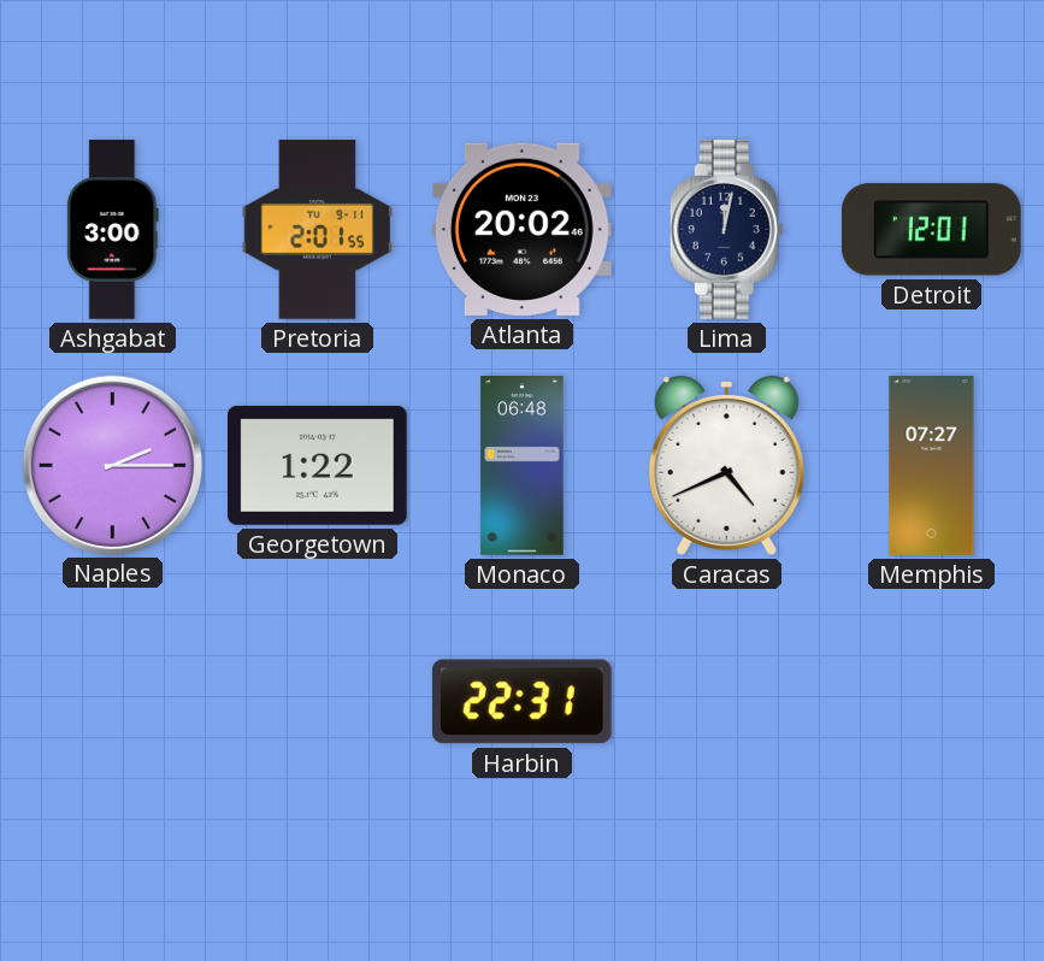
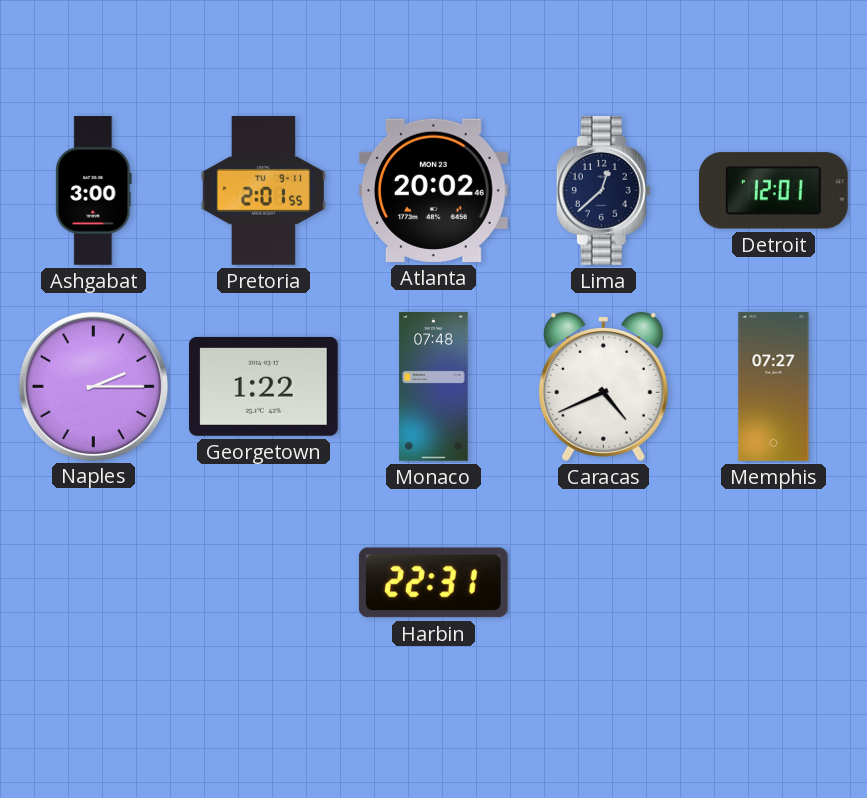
Lima: 12:02 -> 12:38
Monaco: 06:48 -> 07:48
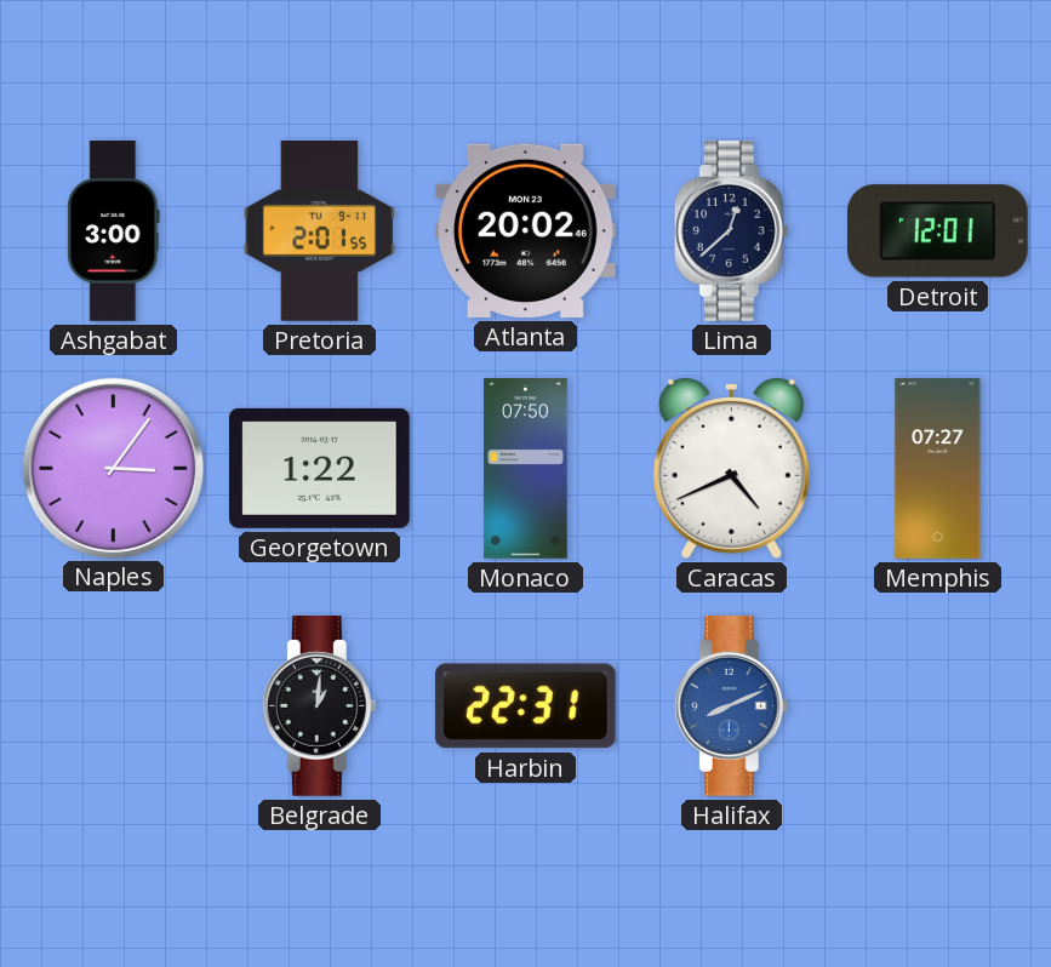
Naples: 2:15 -> 3:06
Monaco: 07:48 -> 07:50
Belgrade: none -> 1:01
Halifax: none -> 8:11
